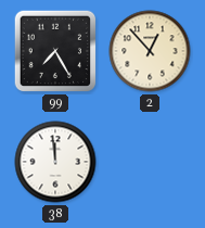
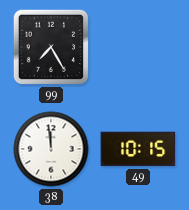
2: 12:53 -> none
49: none -> 10:15
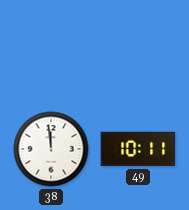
99: 7:25 -> none
49: 10:15 -> 10:11
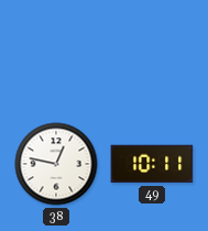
38: 11:59 -> 12:47
